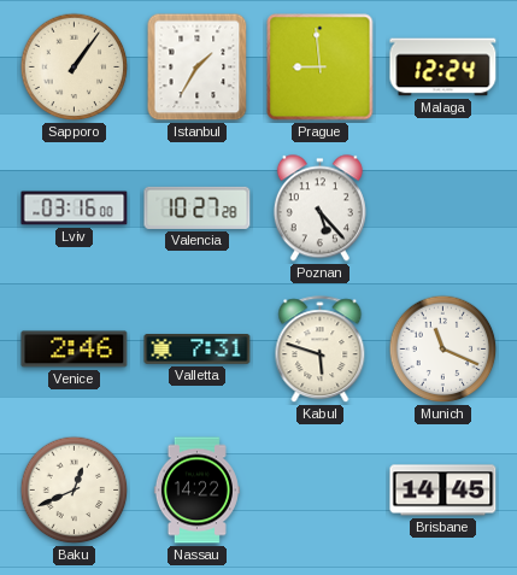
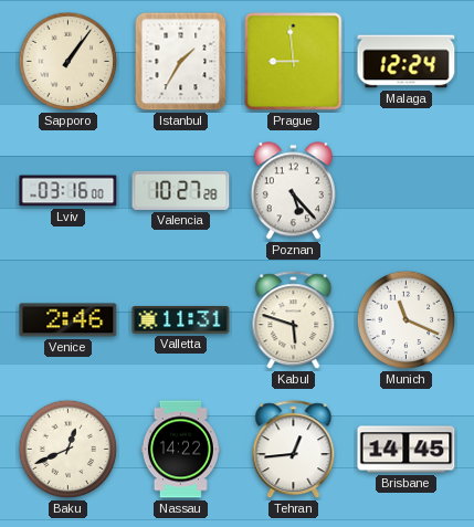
Valletta: 7:31 -> 11:31
Tehran: none -> 12:44
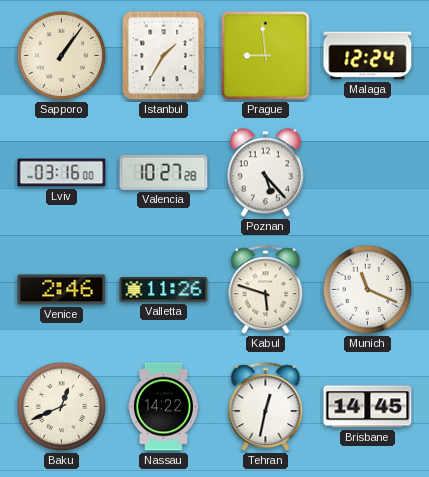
Valletta: 11:31 -> 11:26
Tehran: 12:44 -> 12:32
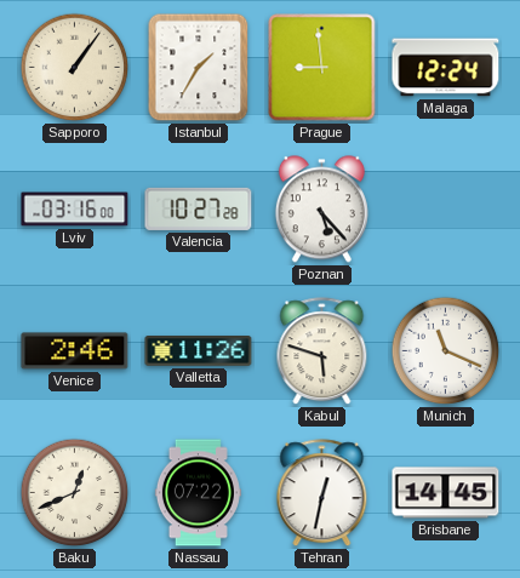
Nassau: 14:22 -> 07:22
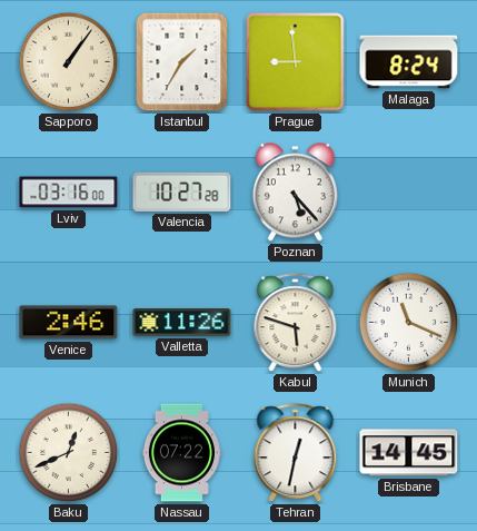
Malaga: 12:24 -> 8:24
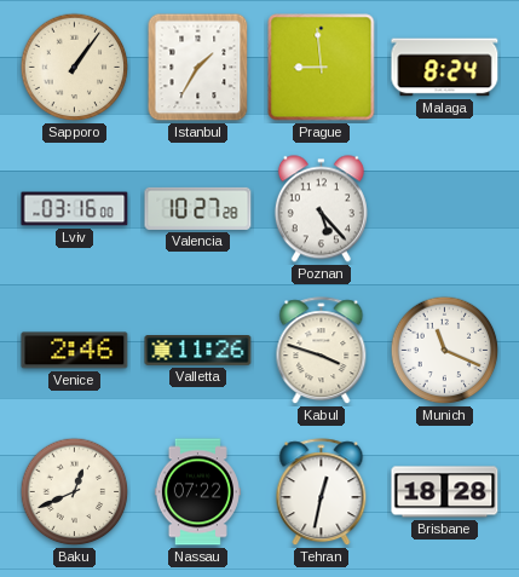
Kabul: 5:48 -> 3:48
Brisbane: 14:45 -> 18:28
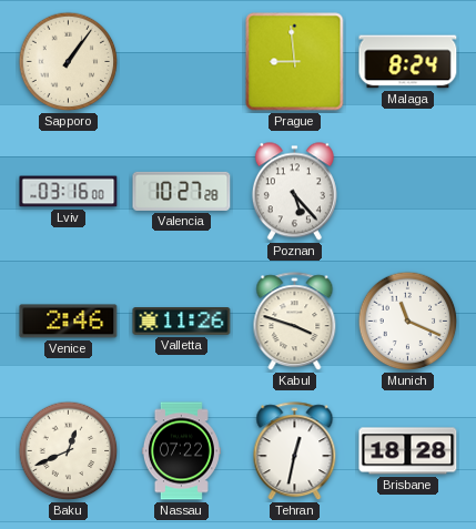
Istanbul: 1:35 -> none
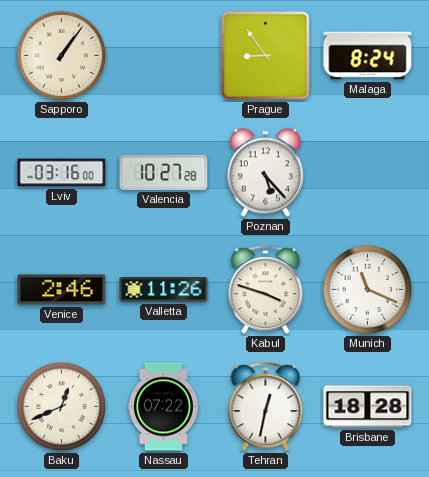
Prague: 8:59 -> 8:54
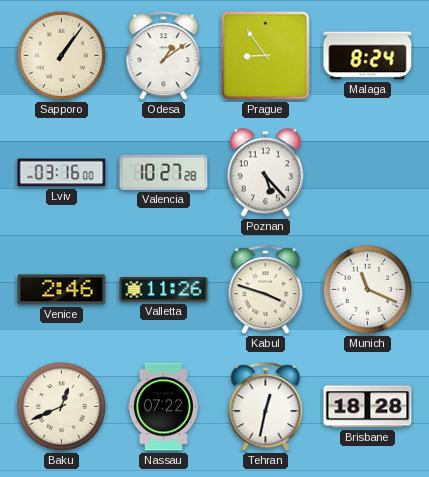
Odesa: none -> 1:09
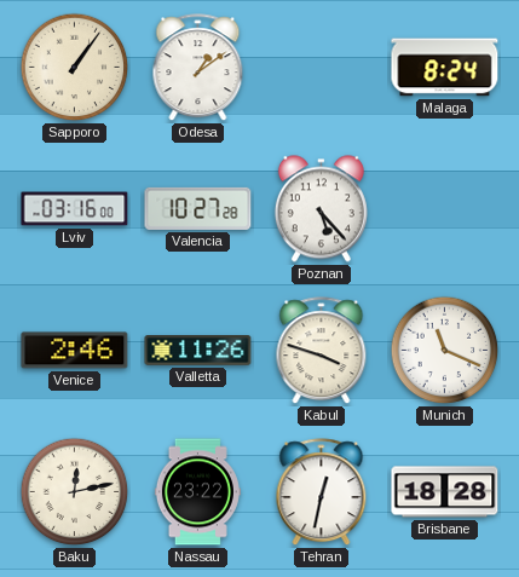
Prague: 8:54 -> none
Baku: 12:41 -> 12:13
Nassau: 07:22 -> 23:22
